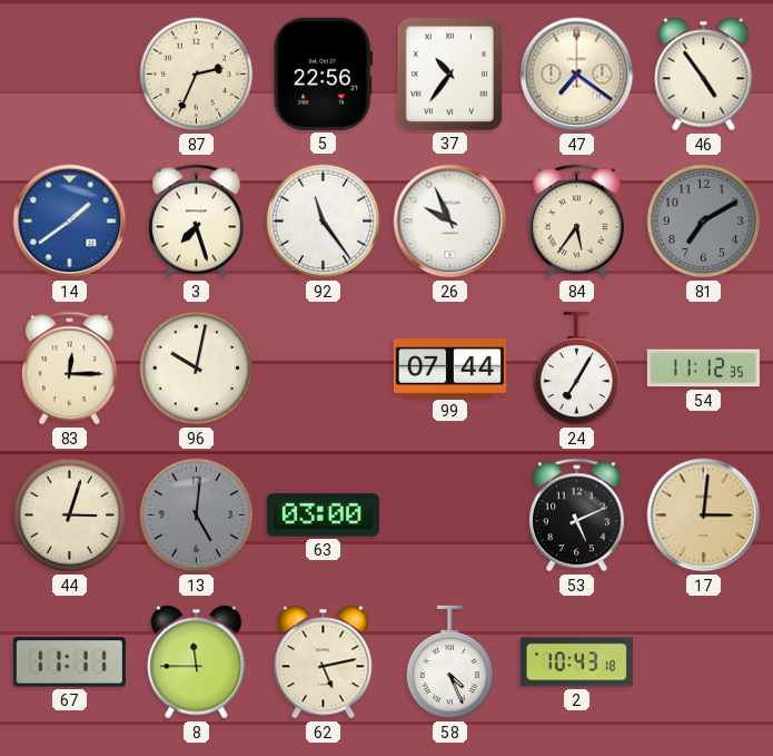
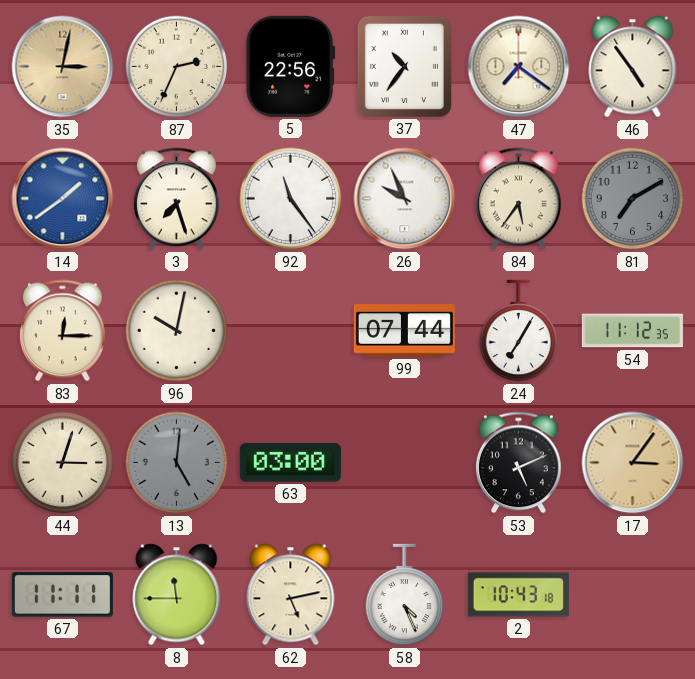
35: none -> 3:02
17: 3:01 -> 3:06
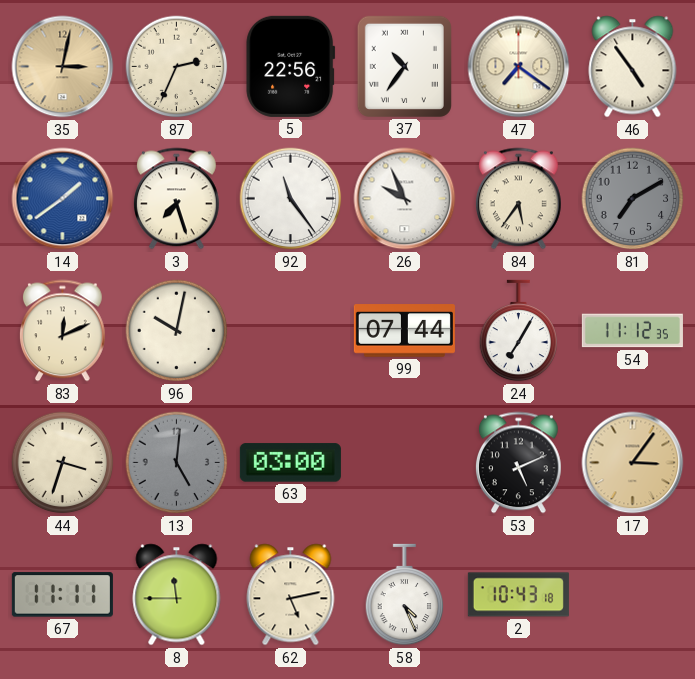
83: 12:15 -> 12:11
44: 3:03 -> 3:33
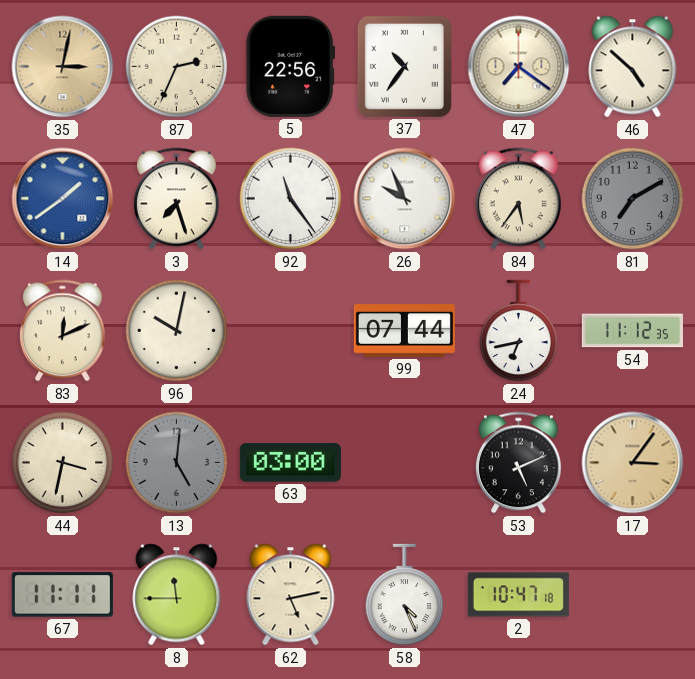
46: 4:54 -> 4:52
24: 7:05 -> 6:43
44: 3:33 -> 3:32
2: 10:43 -> 10:47
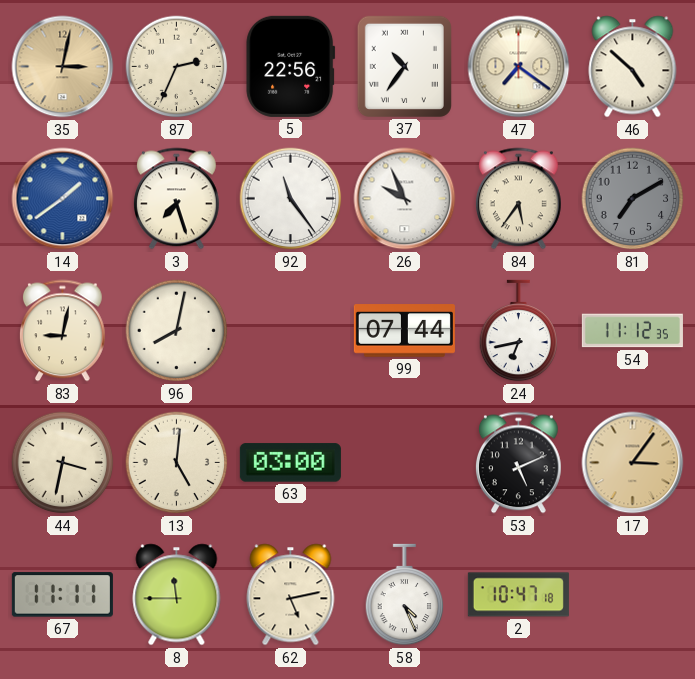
83: 12:11 -> 9:02
96: 10:02 -> 8:02
13 dial: grey -> cream
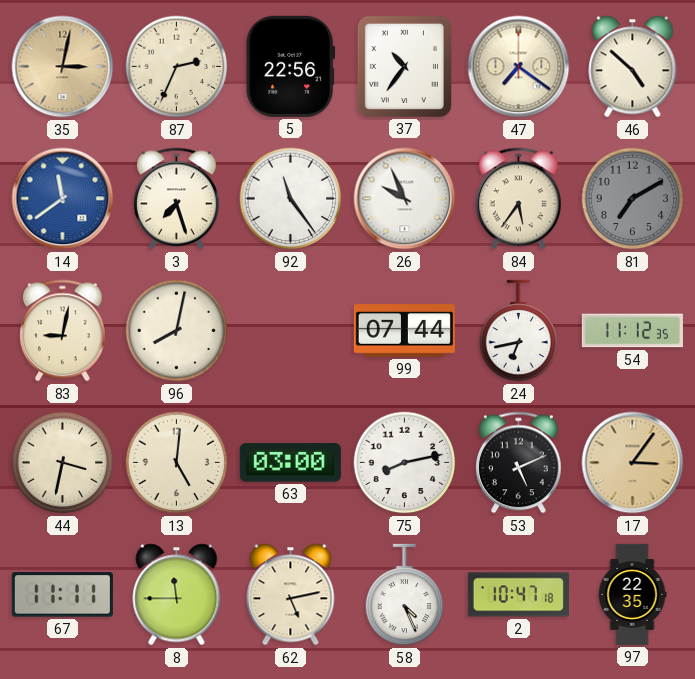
14: 1:39 -> 11:39
75: none -> 8:13
97: none -> 22:35
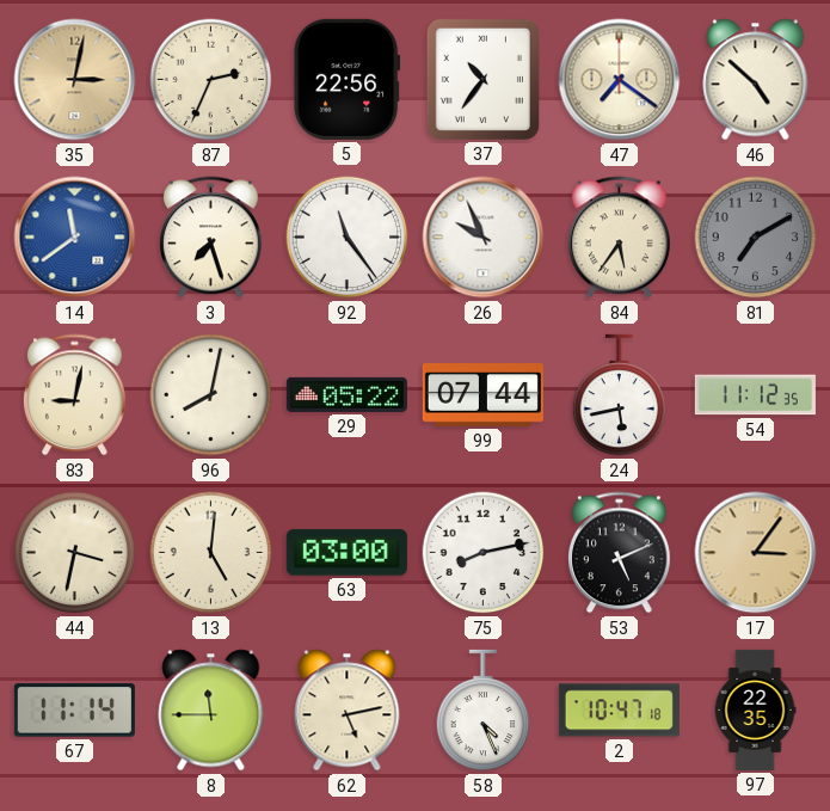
29: none -> 05:22
24: 6:43 -> 5:43
67: 11:11 -> 11:14
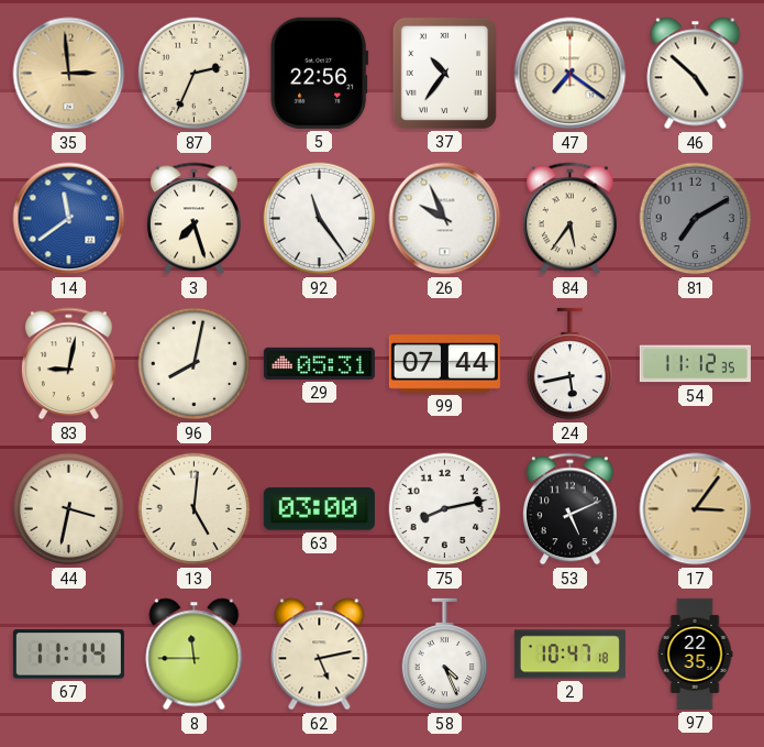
35: 3:02 -> 2:59
29: 05:22 -> 05:31
